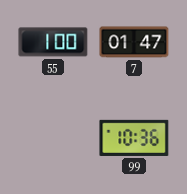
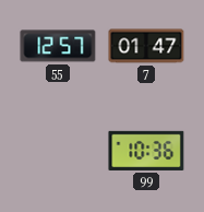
55: 1:00 -> 12:57
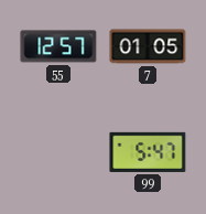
7: 01:47 -> 01:05
99: 10:36 -> 5:47
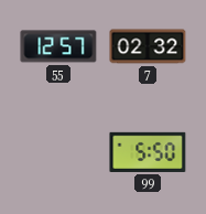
7: 01:05 -> 02:32
99: 5:47 -> 5:50
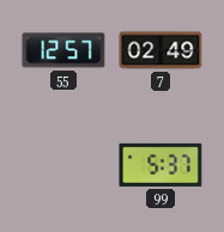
7: 02:32 -> 02:49
99: 5:50 -> 5:37
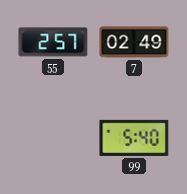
55: 12:57 -> 2:57
99: 5:37 -> 5:40
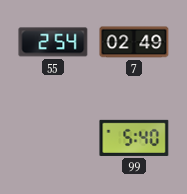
55: 2:57 -> 2:54
